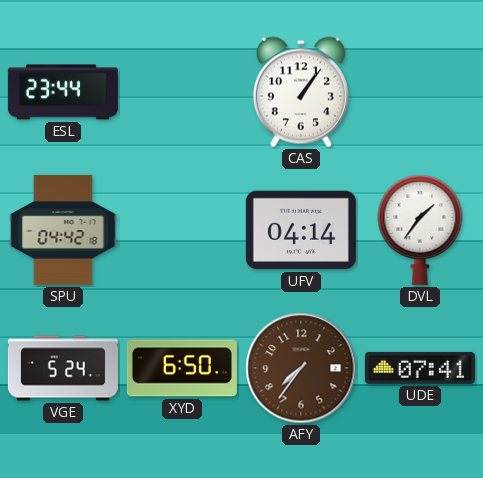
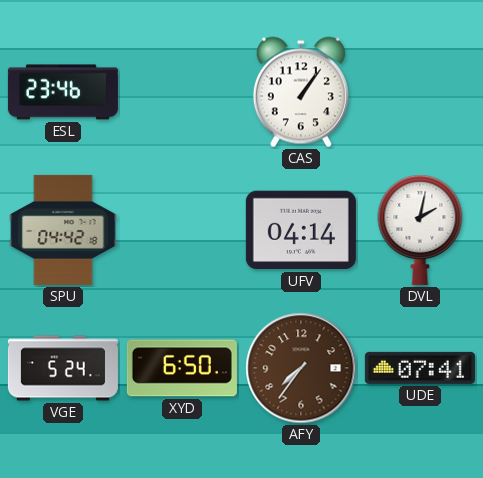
ESL: 23:44 -> 23:46
DVL: 1:36 -> 2:02
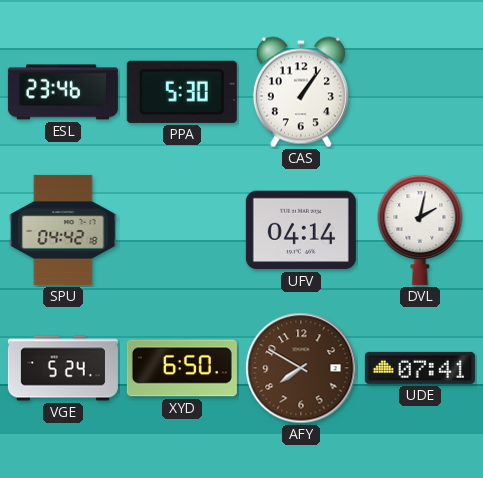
PPA: none -> 5:30
AFY: 7:36 -> 7:50
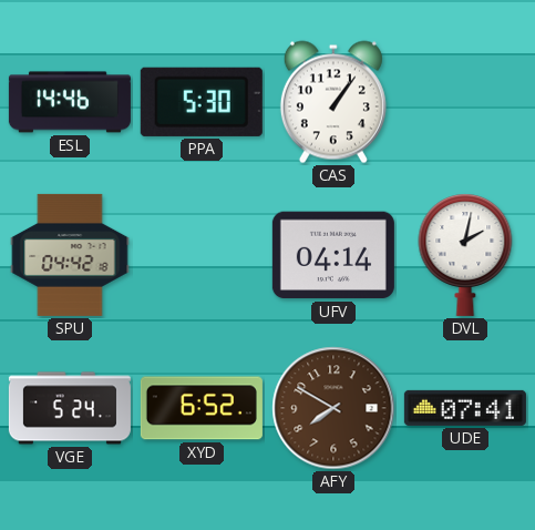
ESL: 23:46 -> 14:46
XYD: 6:50 -> 6:52
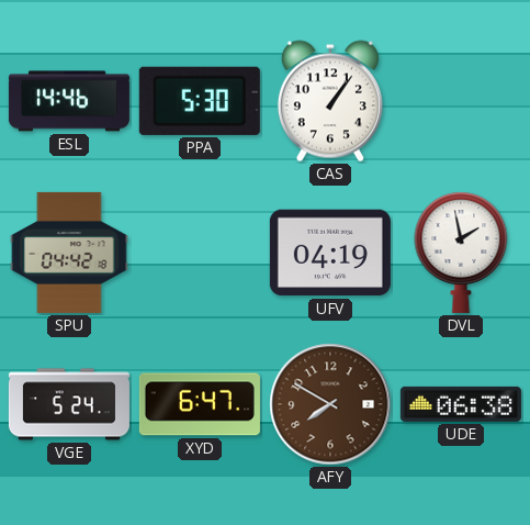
UFV: 04:14 -> 04:19
DVL: 2:02 -> 1:58
XYD: 6:52 -> 6:47
UDE: 07:41 -> 06:38
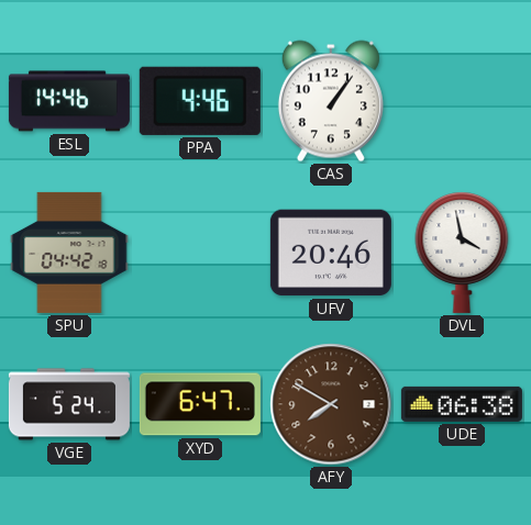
PPA: 5:30 -> 4:46
UFV: 04:19 -> 20:46
DVL: 1:58 -> 3:58
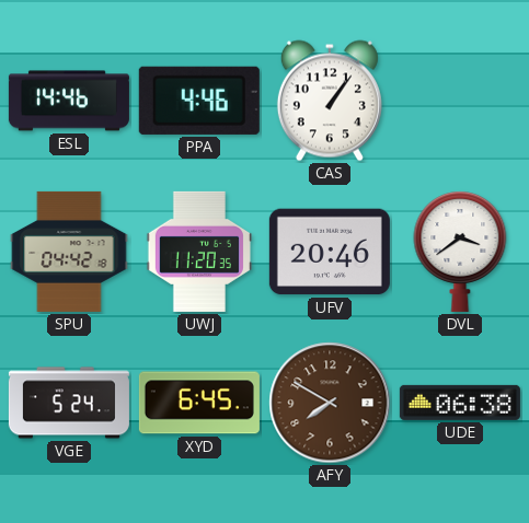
UWJ: none -> 11:20
DVL: 3:58 -> 3:39
XYD: 6:47 -> 6:45
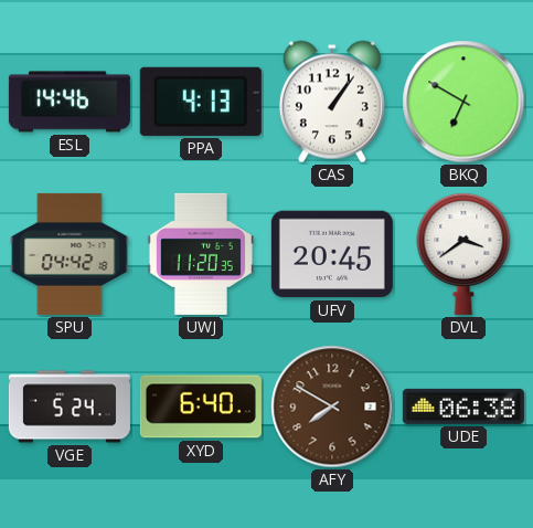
PPA: 4:46 -> 4:13
BKQ: none -> 6:50
UFV: 20:46 -> 20:45
XYD: 6:45 -> 6:40
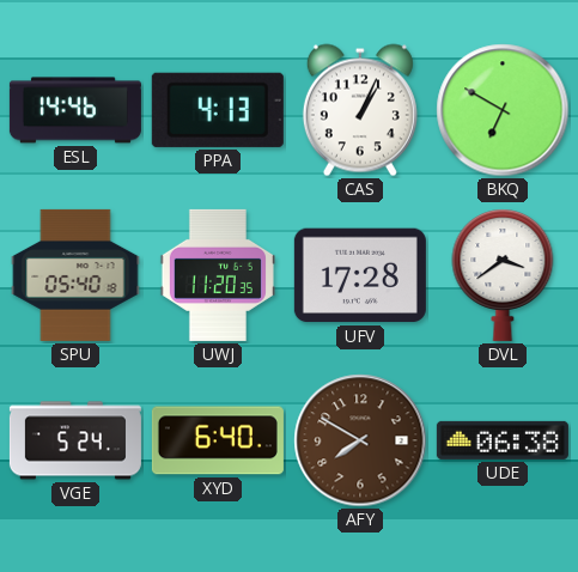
CAS: 1:06 -> 1:04
SPU: 04:42 -> 05:40
UFV: 20:45 -> 17:28
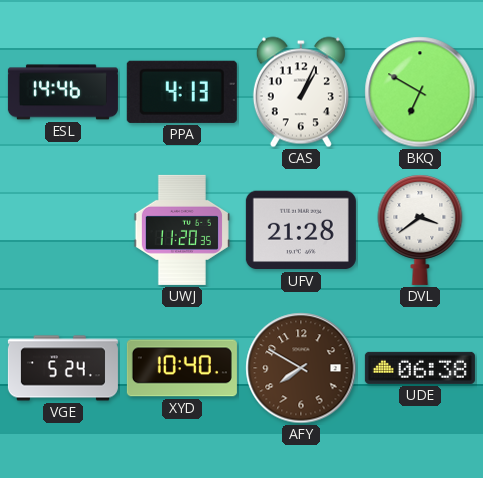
SPU: 05:40 -> none
UFV: 17:28 -> 21:28
XYD: 6:40 -> 10:40
